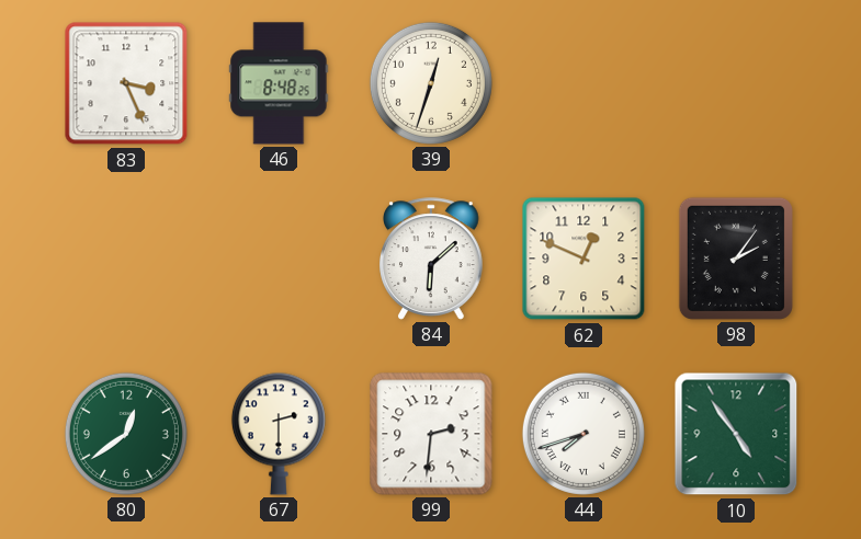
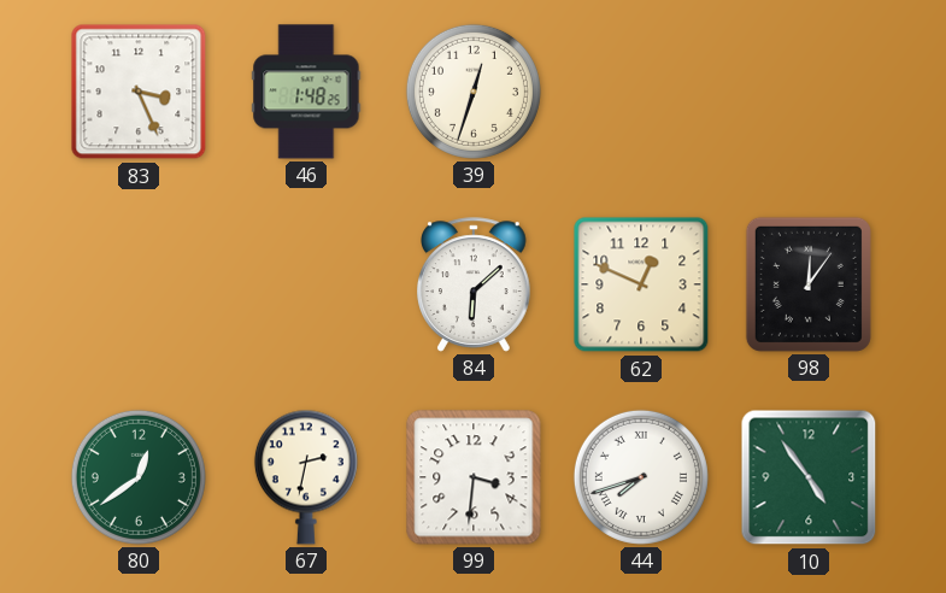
46: 8:48 -> 1:48
98: 2:06 -> 12:06
67: 2:30 -> 2:32
99: 2:31 -> 3:31
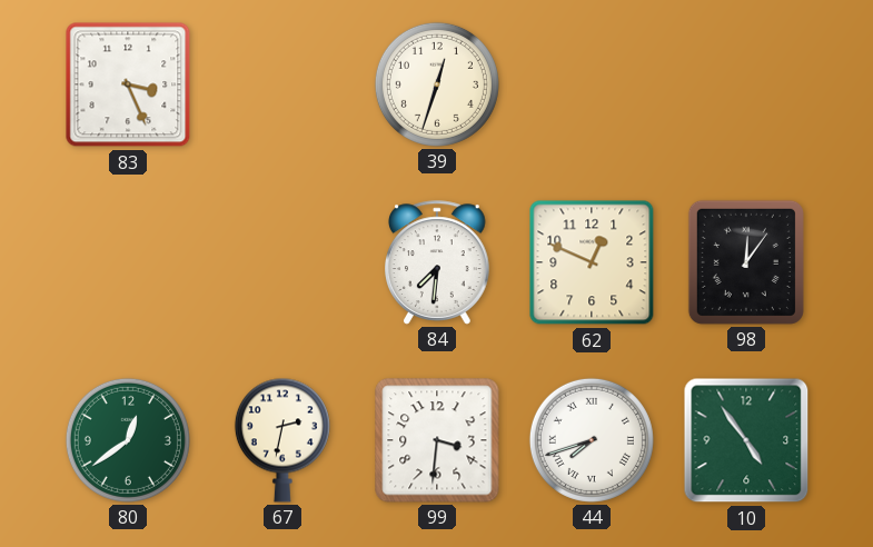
46: 1:48 -> none
84: 6:08 -> 7:31
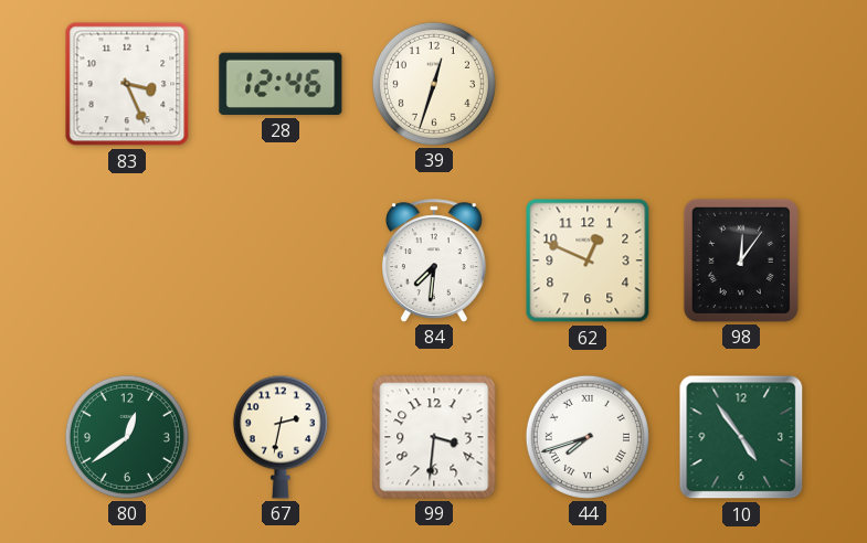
28: none -> 12:46
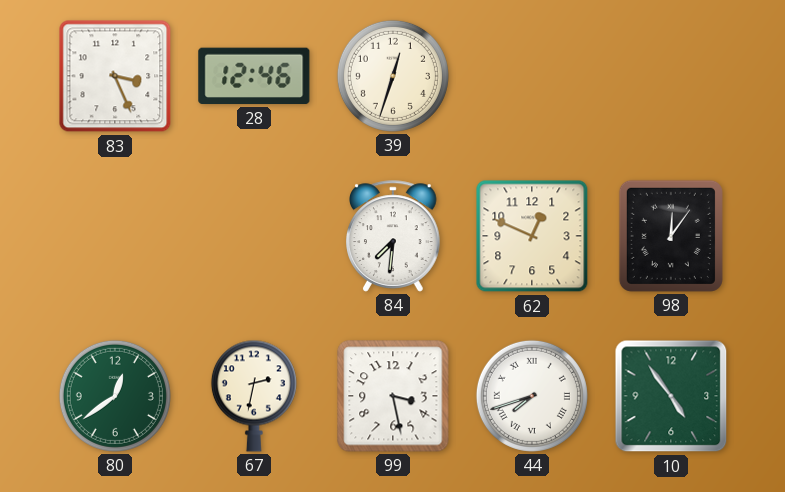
99: 3:31 -> 3:28
